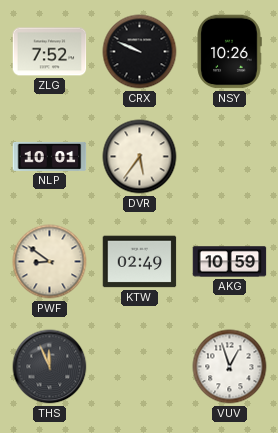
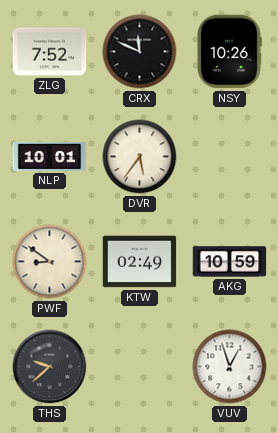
CRX: 9:49 -> 11:49
THS: 11:56 -> 9:38
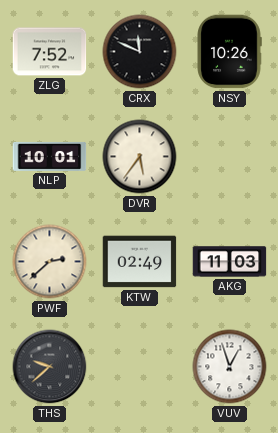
PWF: 8:51 -> 2:38
AKG: 10:59 -> 11:03
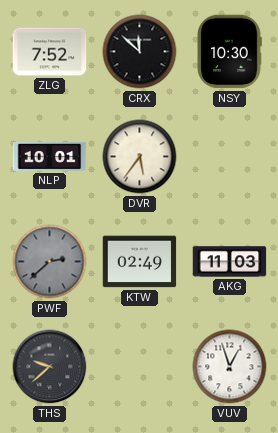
CRX: 11:49 -> 11:52
NSY: 10:26 -> 10:30
PWF dial: cream -> grey
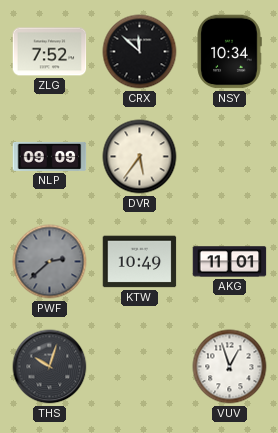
NSY: 10:30 -> 10:34
NLP: 10:01 -> 09:09
KTW: 02:49 -> 10:49
AKG: 11:03 -> 11:01
THS: 9:38 -> 10:03
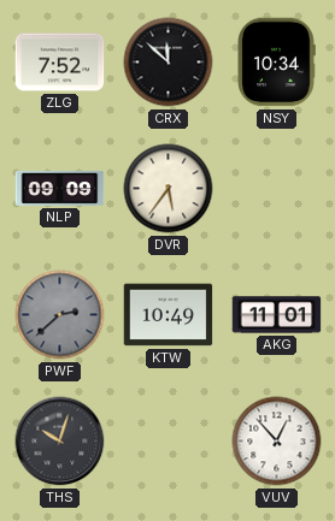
VUV: 12:57 -> 12:53
